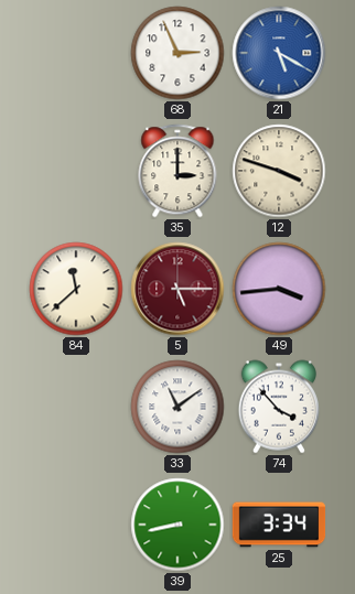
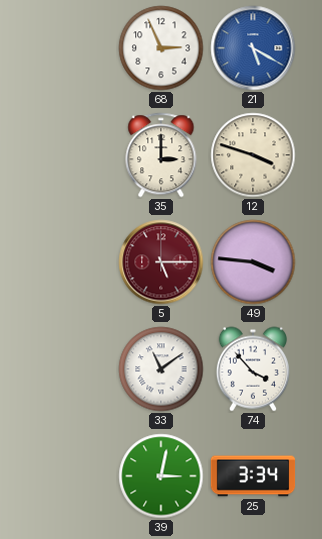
84: 11:38 -> none
49: 3:44 -> 3:46
39: 8:43 -> 3:02
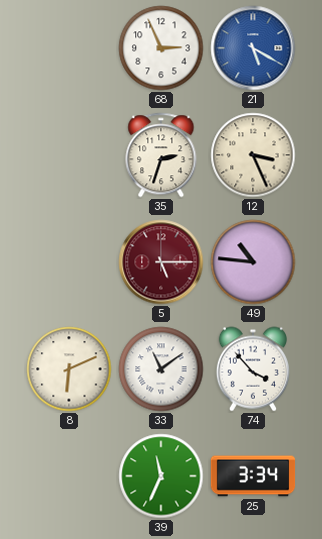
35: 3:00 -> 2:33
12: 3:48 -> 3:26
49: 3:46 -> 10:46
8: none -> 6:11
39: 3:02 -> 11:34
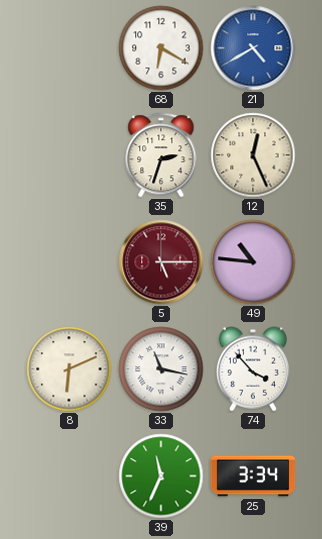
68: 2:56 -> 6:20
21: 5:20 -> 4:40
12: 3:26 -> 12:26
33: 11:09 -> 11:17
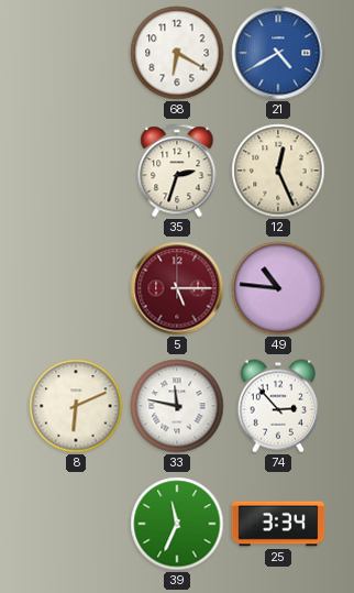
33: 11:17 -> 11:47
74: 3:53 -> 2:53
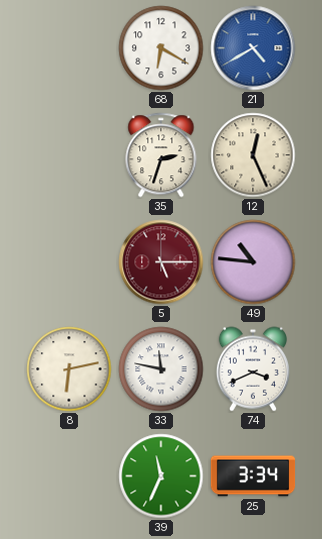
8: 6:11 -> 6:13
74: 2:53 -> 3:41
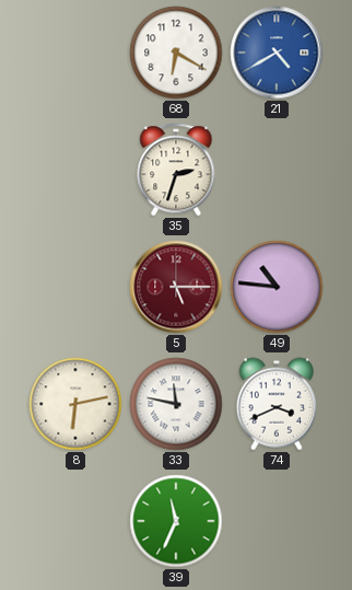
12: 12:26 -> none
25: 3:34 -> none
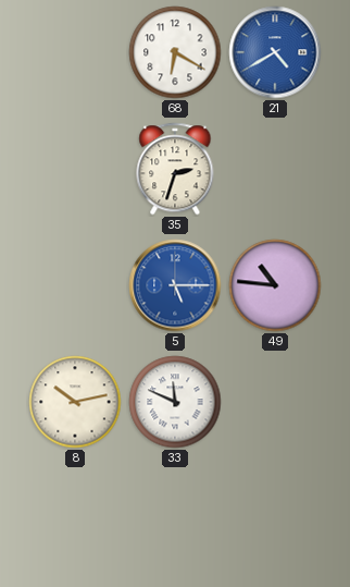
5 dial: burgundy -> blue
8: 6:13 -> 10:13
33: 11:47 -> 11:49
74: 3:41 -> none
39: 11:34 -> none
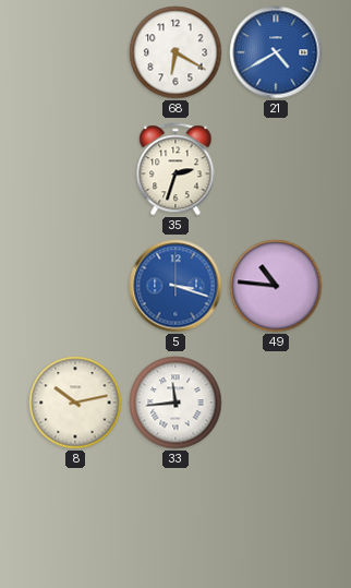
5: 5:15 -> 3:18
33: 11:49 -> 11:44
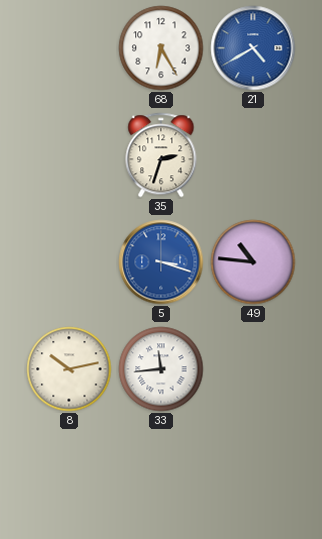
68: 6:20 -> 6:25
